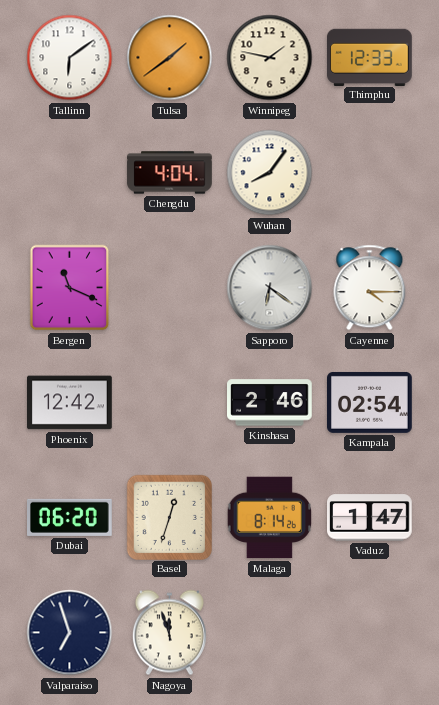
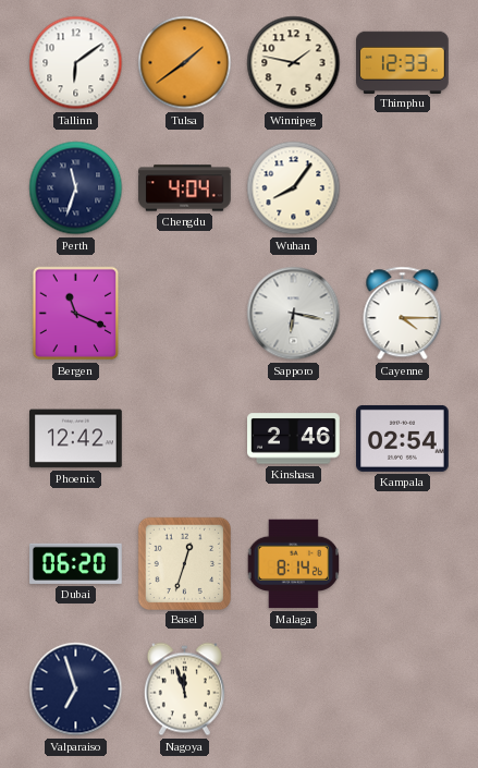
Perth: none -> 11:33
Sapporo: 6:21 -> 6:17
Vaduz: 1:47 -> none
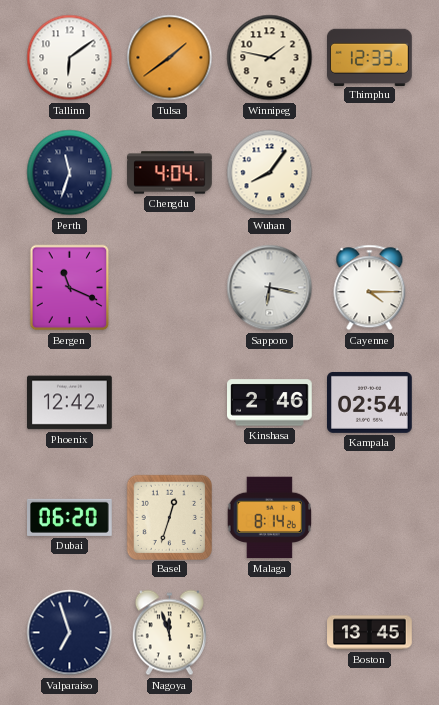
Boston: none -> 13:45
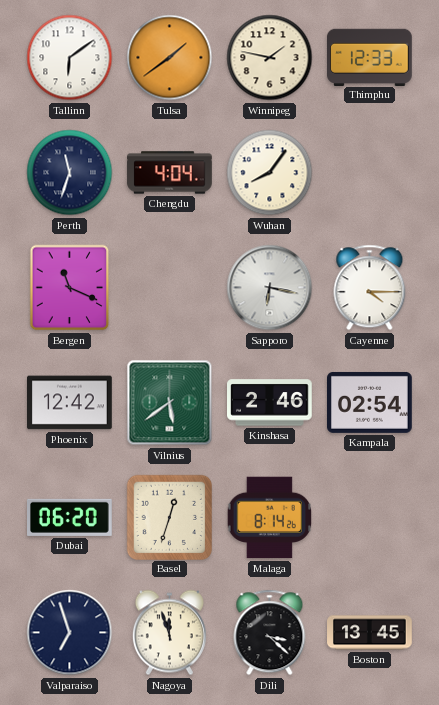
Vilnius: none -> 5:39
Dili: none -> 3:22
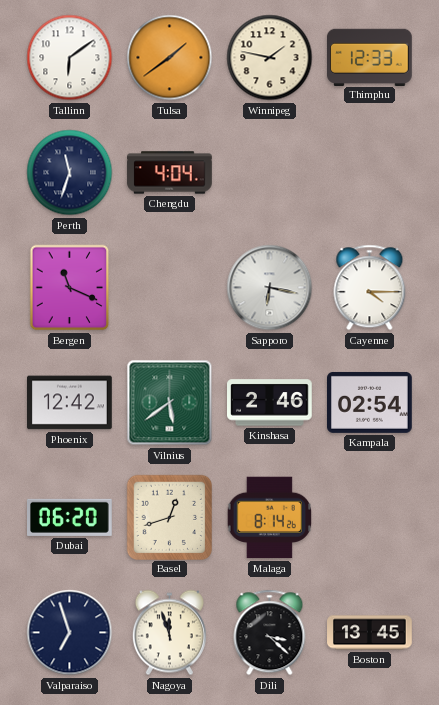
Wuhan: 8:06 -> none
Basel: 12:33 -> 12:42
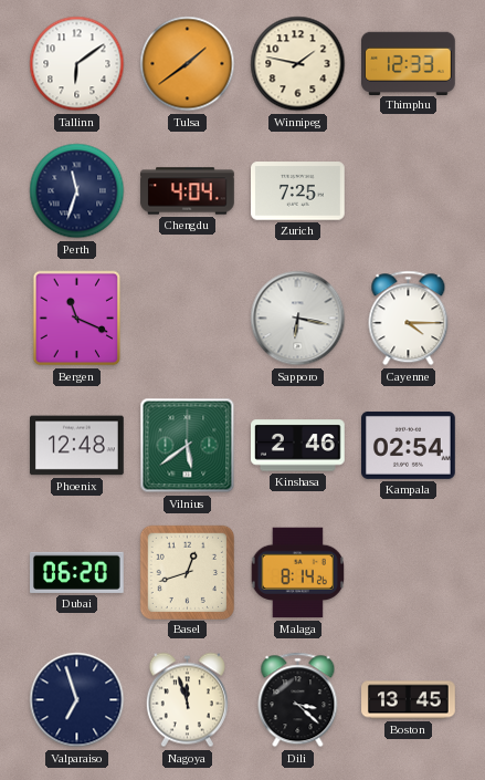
Zurich: none -> 7:25
Phoenix: 12:42 -> 12:48
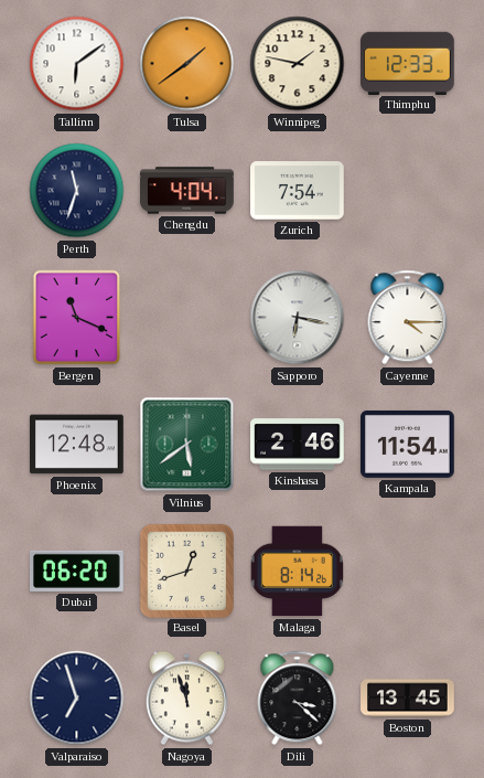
Zurich: 7:25 -> 7:54
Kampala: 02:54 -> 11:54
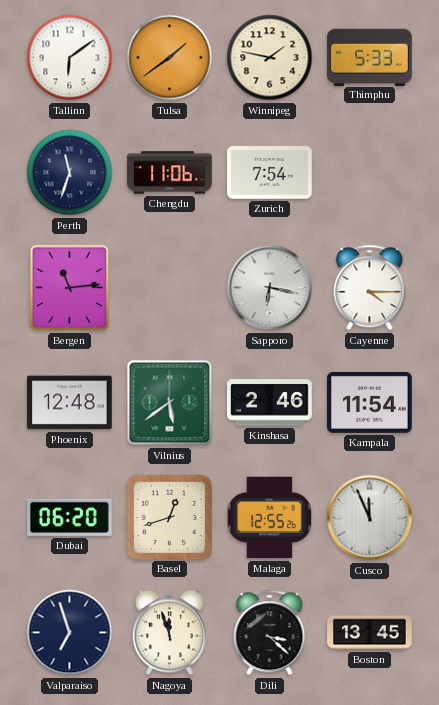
Thimphu: 12:33 -> 5:33
Chengdu: 4:04 -> 11:06
Bergen: 11:19 -> 11:14
Malaga: 8:14 -> 12:55
Cusco: none -> 11:56
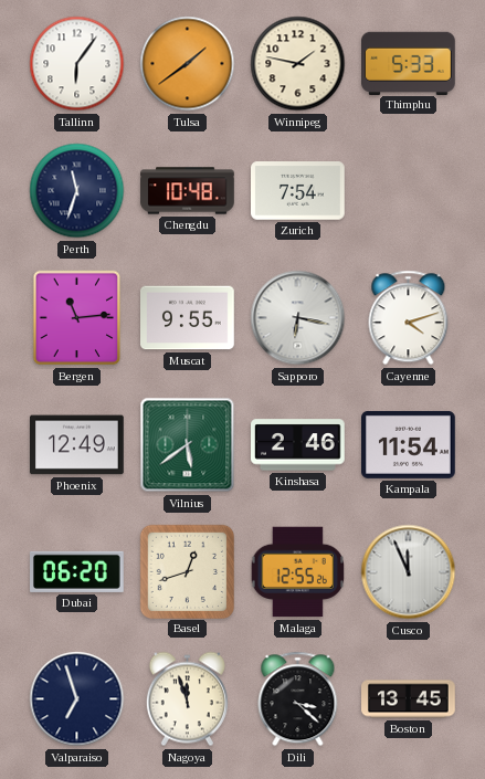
Tallinn: 6:09 -> 6:06
Chengdu: 11:06 -> 10:48
Muscat: none -> 9:55
Cayenne: 4:15 -> 4:12
Phoenix: 12:48 -> 12:49
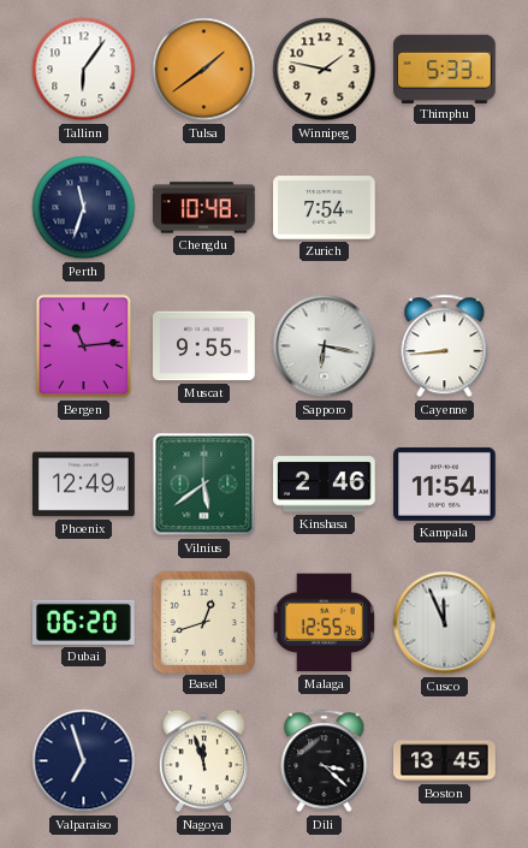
Cayenne: 4:12 -> 8:44
